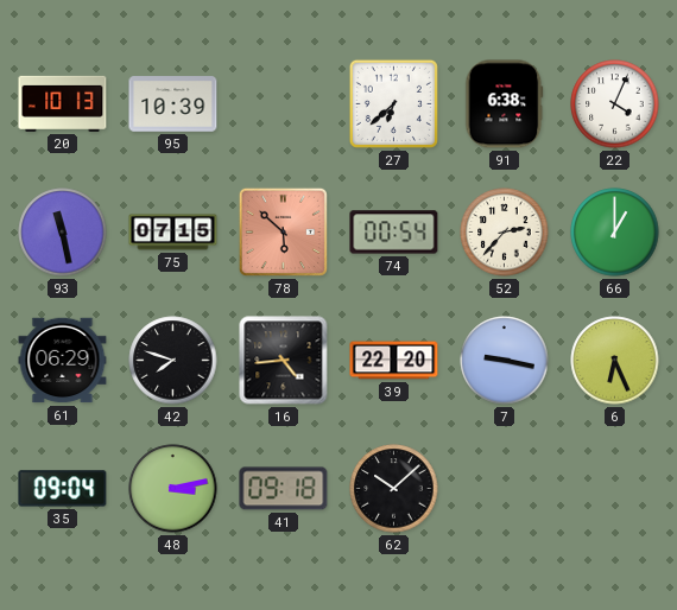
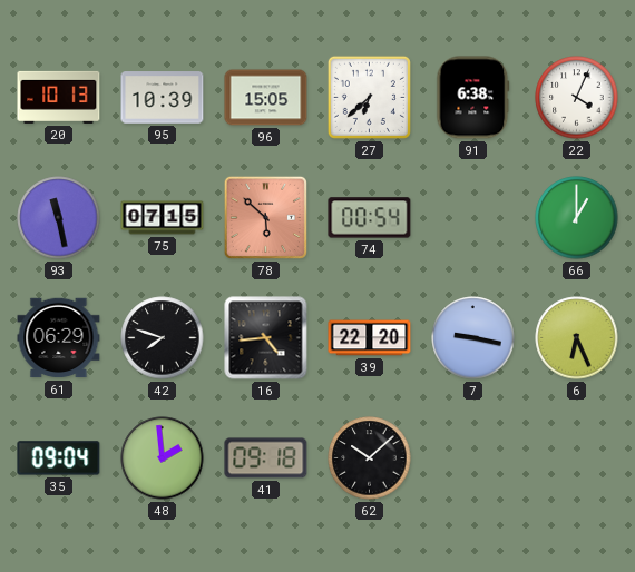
96: none -> 15:05
52: 2:37 -> none
48: 3:13 -> 1:59
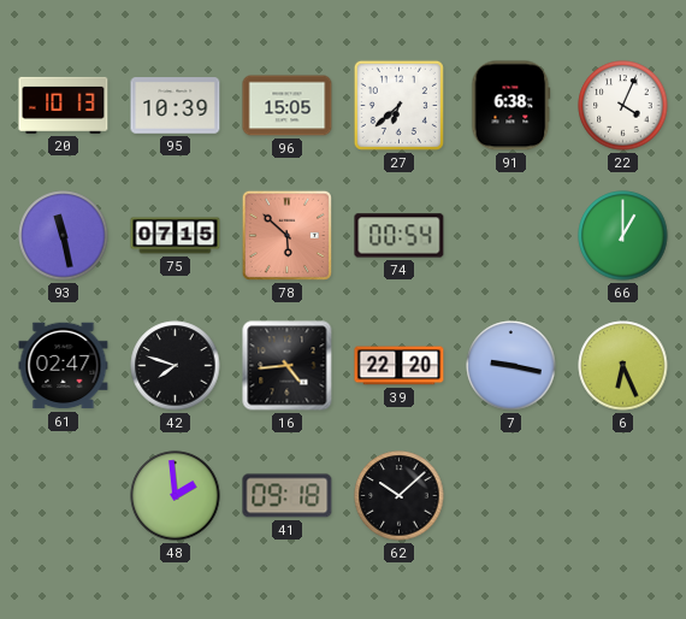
61: 06:29 -> 02:47
35: 09:04 -> none
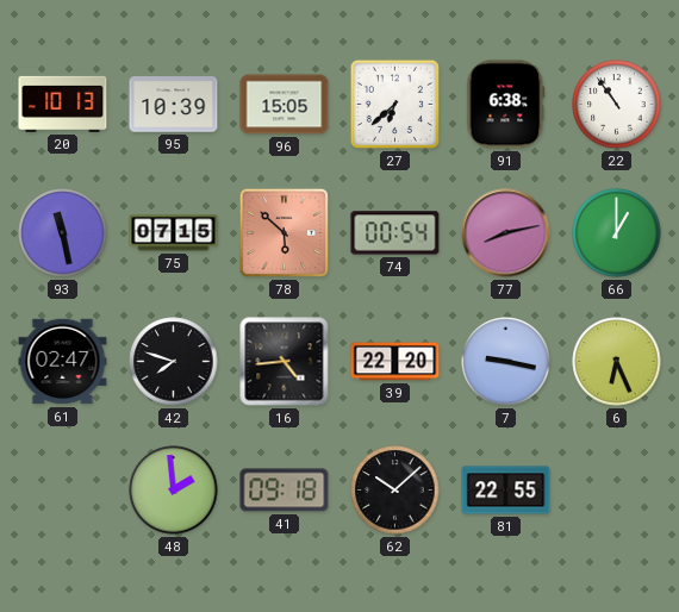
22: 4:04 -> 10:54
77: none -> 8:13
81: none -> 22:55
